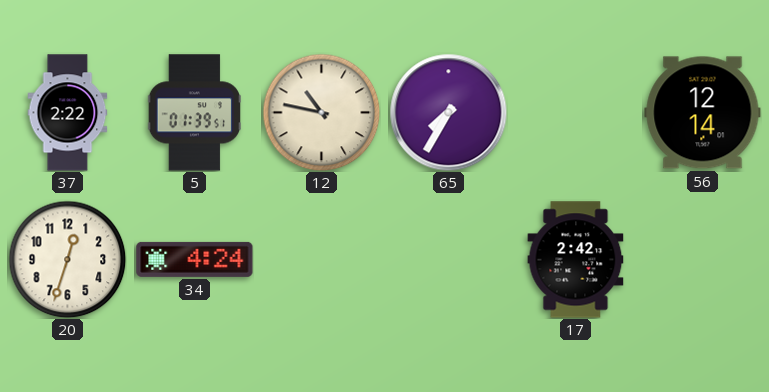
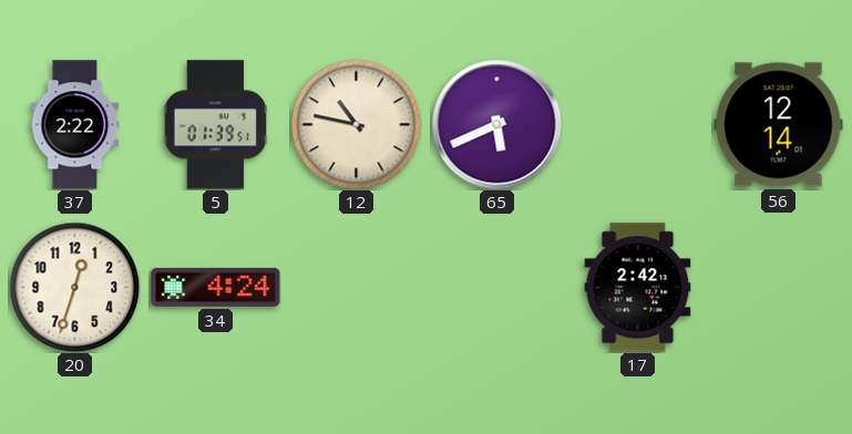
65: 7:35 -> 5:41
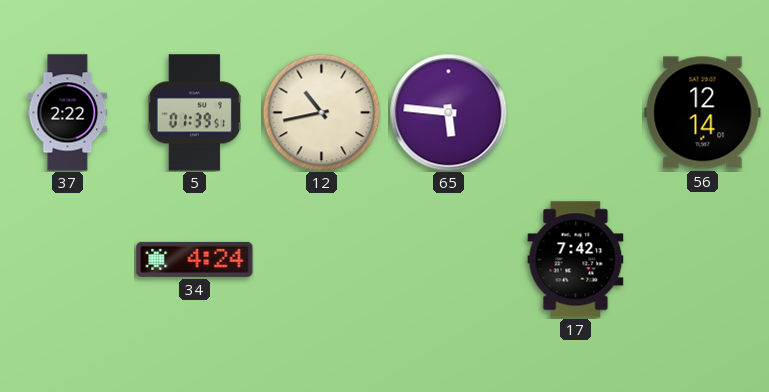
12: 10:47 -> 10:43
65: 5:41 -> 5:46
20: 12:33 -> none
17: 2:42 -> 7:42
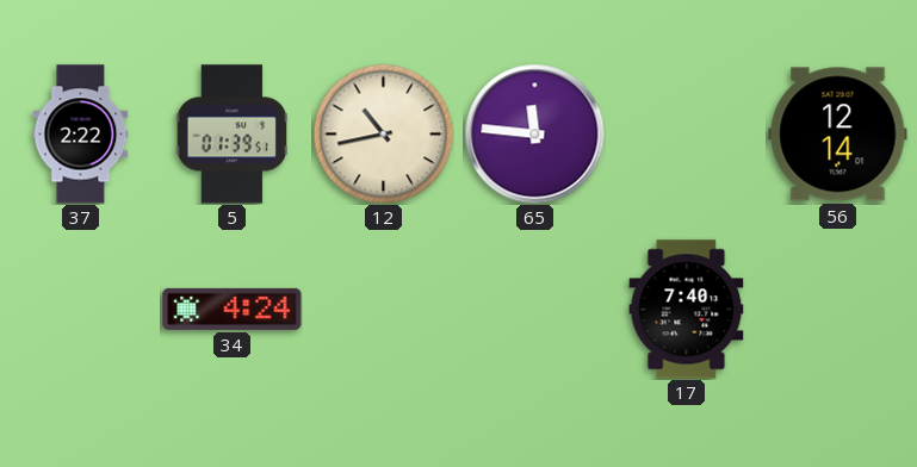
65: 5:46 -> 11:46
17: 7:42 -> 7:40
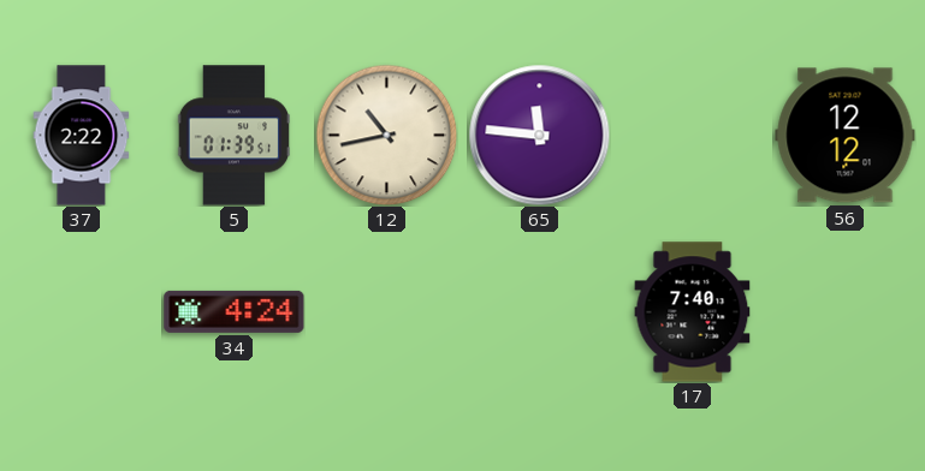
56: 12:14 -> 12:12
